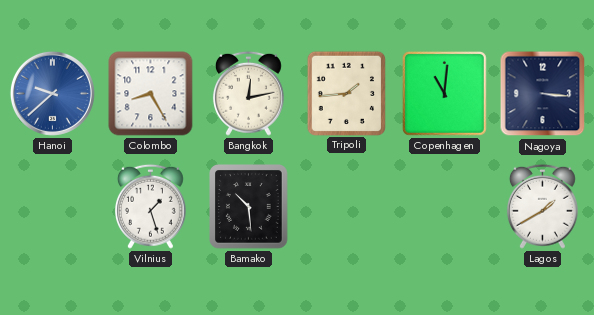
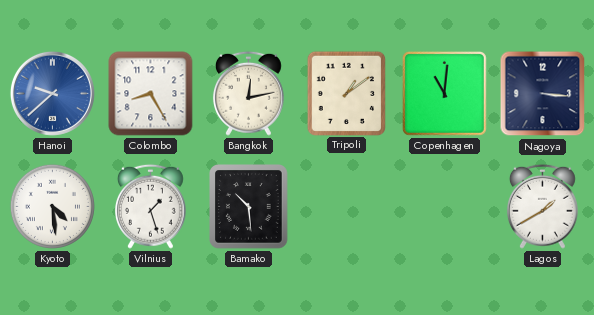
Tripoli: 1:44 -> 1:09
Kyoto: none -> 4:29
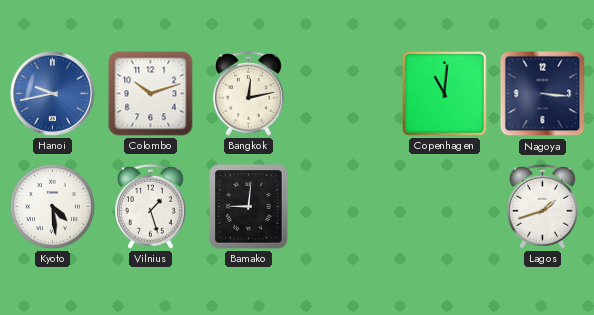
Hanoi: 9:38 -> 9:43
Colombo: 8:25 -> 10:12
Tripoli: 1:09 -> none
Bamako: 10:29 -> 9:01
Lagos: 1:40 -> 1:42
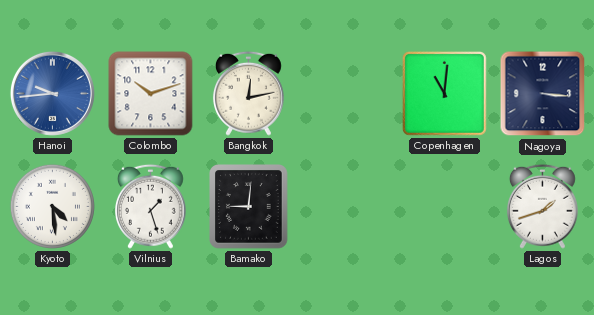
Hanoi: 9:43 -> 9:44
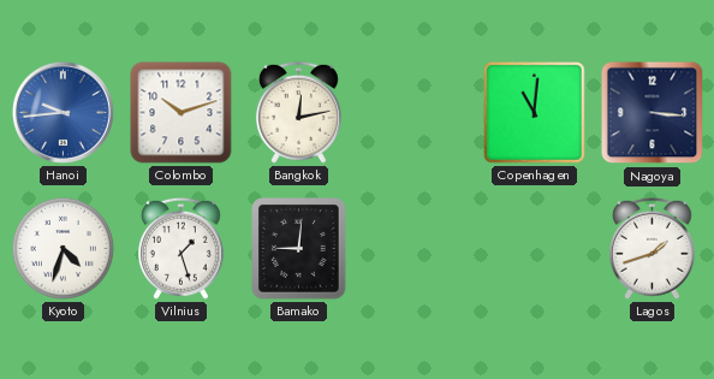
Kyoto: 4:29 -> 4:33
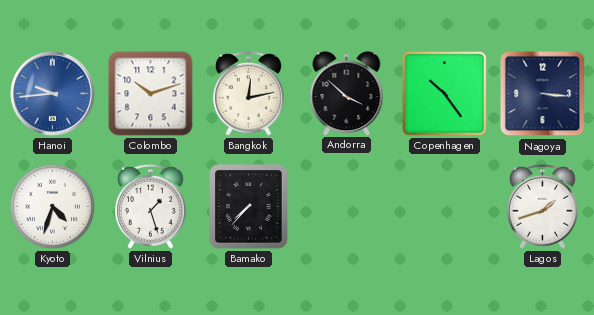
Andorra: none -> 3:52
Copenhagen: 11:01 -> 10:24
Bamako: 9:01 -> 7:37
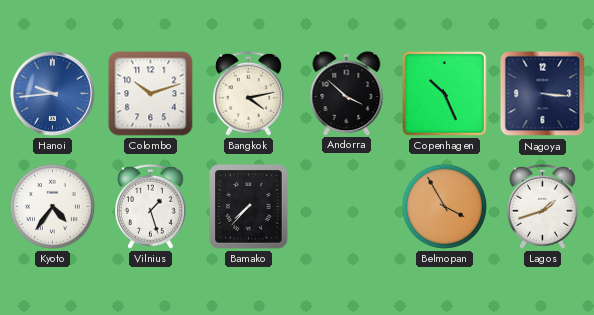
Bangkok: 12:13 -> 4:13
Copenhagen: 10:24 -> 10:26
Kyoto: 4:33 -> 4:36
Belmopan: none -> 3:55
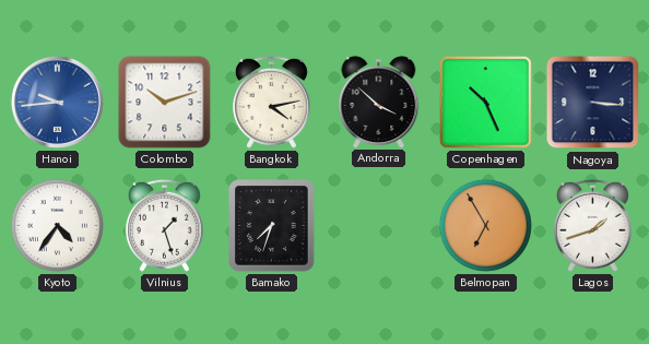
Bamako: 7:37 -> 7:33
Belmopan: 3:55 -> 6:55
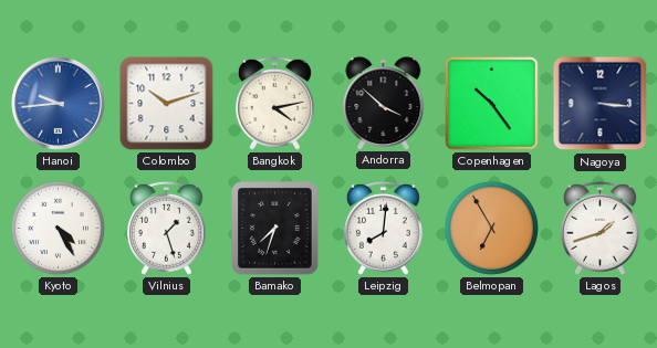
Copenhagen: 10:26 -> 10:24
Kyoto: 4:36 -> 4:25
Leipzig: none -> 8:01
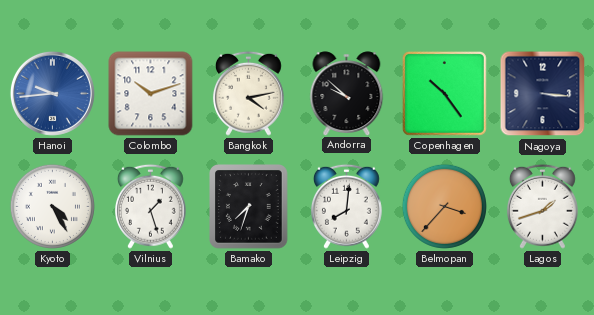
Andorra: 3:52 -> 9:52
Belmopan: 6:55 -> 3:37
